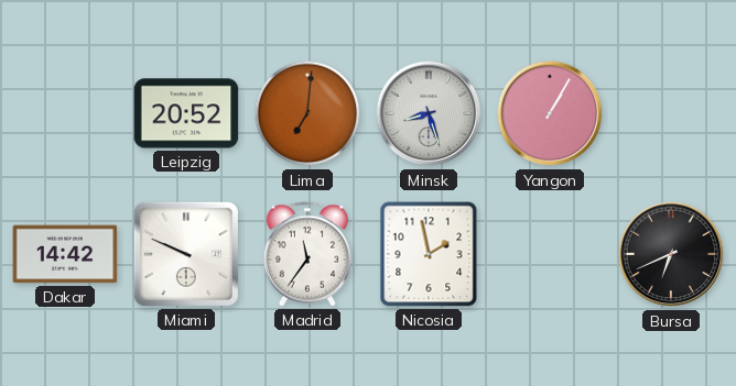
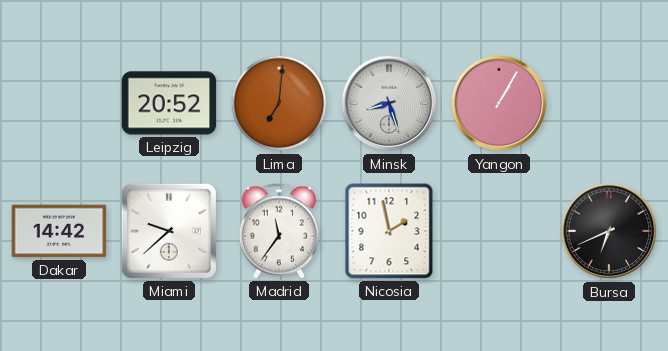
Miami: 9:49 -> 9:38
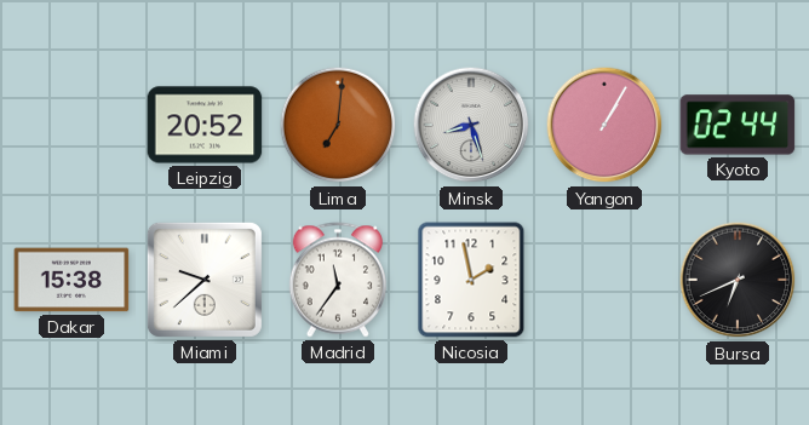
Kyoto: none -> 02:44
Dakar: 14:42 -> 15:38
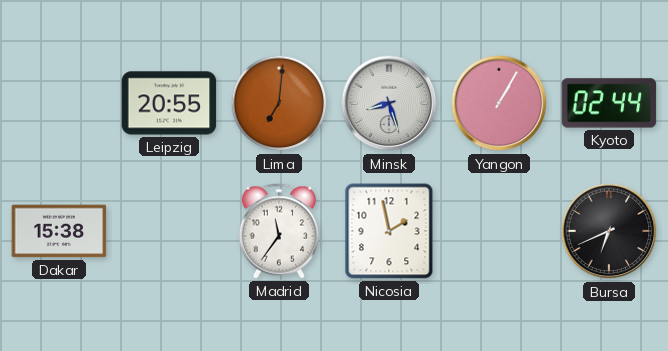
Leipzig: 20:52 -> 20:55
Miami: 9:38 -> none
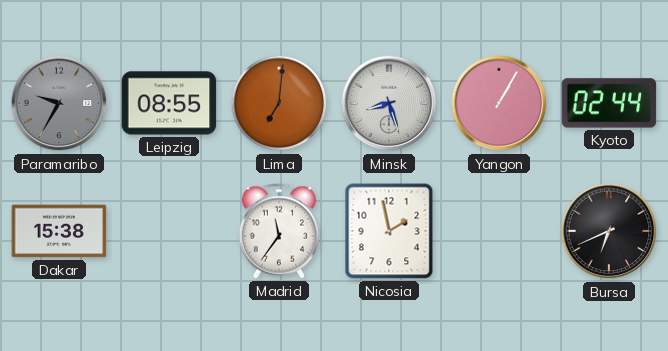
Paramaribo: none -> 9:35
Leipzig: 20:55 -> 08:55
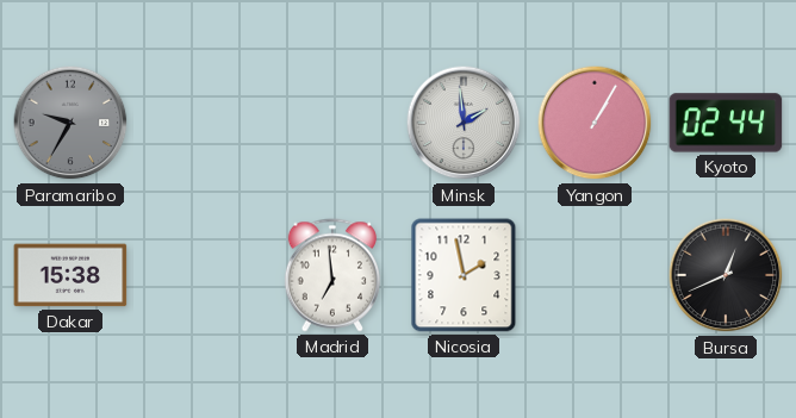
Leipzig: 08:55 -> none
Lima: 7:01 -> none
Minsk: 8:27 -> 1:59
Madrid: 11:36 -> 6:59
Bursa: 6:41 -> 12:41
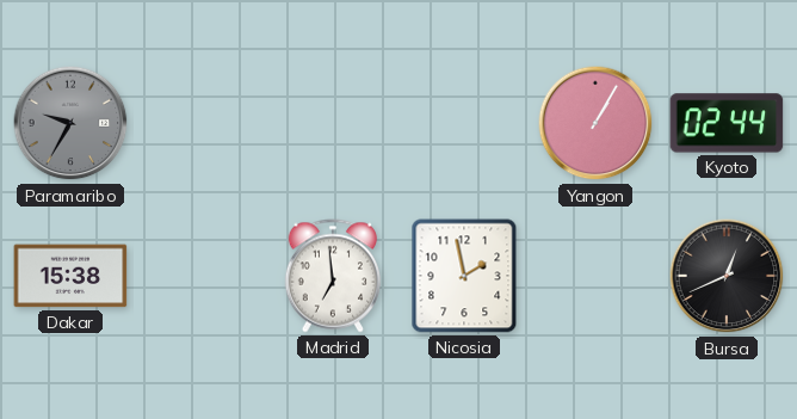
Minsk: 1:59 -> none
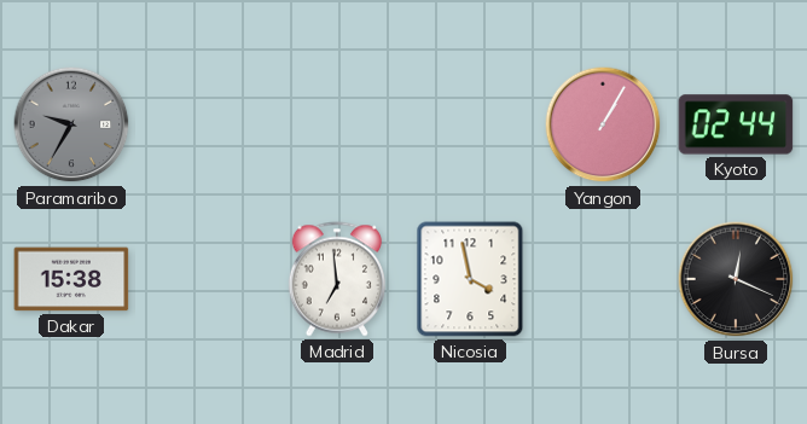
Nicosia: 1:58 -> 3:58
Bursa: 12:41 -> 12:19
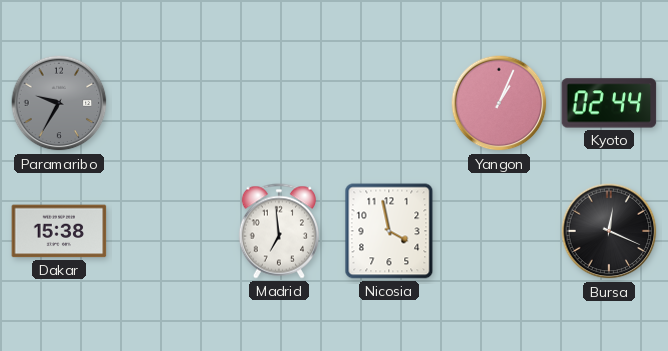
Yangon: 1:05 -> 1:04
